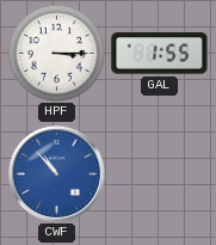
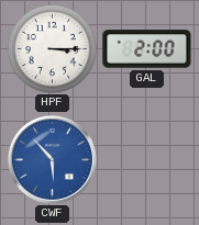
GAL: 1:55 -> 2:00
CWF: 10:53 -> 5:53
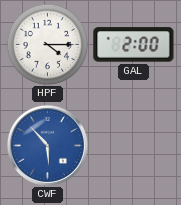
HPF: 3:15 -> 4:15
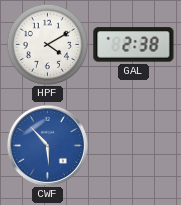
HPF: 4:15 -> 4:10
GAL: 2:00 -> 2:38
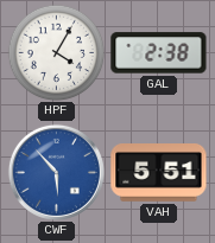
HPF: 4:10 -> 4:05
VAH: none -> 5:51
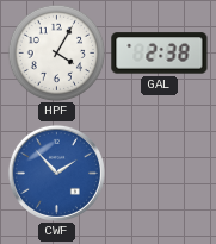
CWF: 5:53 -> 1:53
VAH: 5:51 -> none
